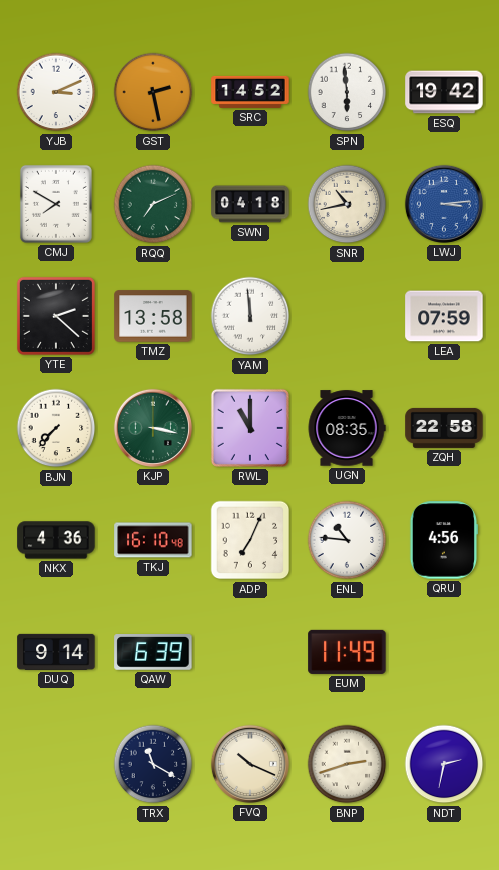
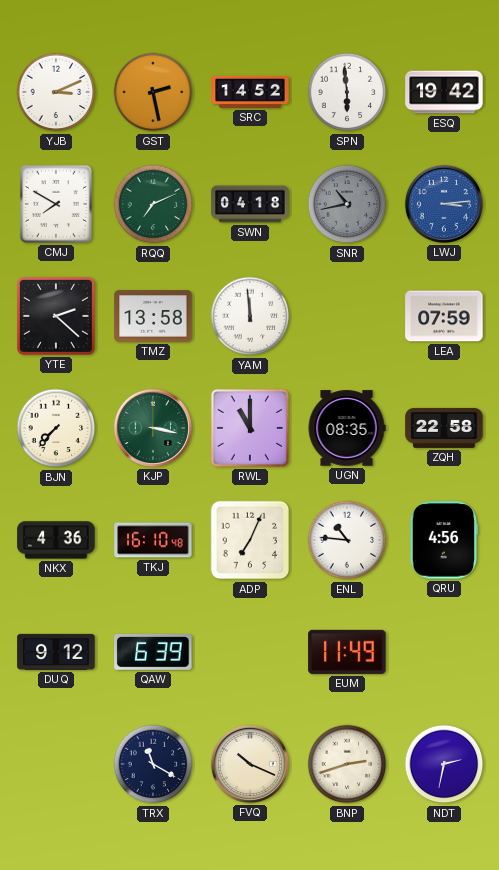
SNR dial: cream -> grey
DUQ: 9:14 -> 9:12
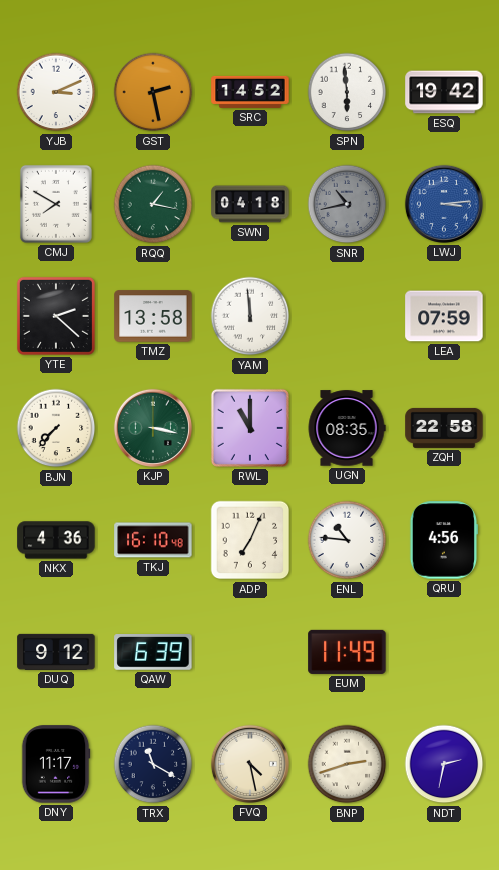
RQQ: 7:11 -> 1:17
DNY: none -> 11:17
FVQ: 10:19 -> 4:28
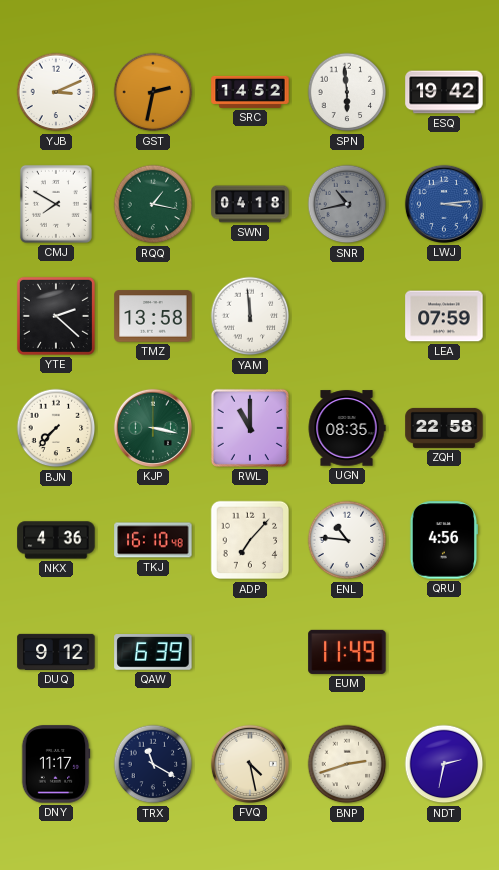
GST: 2:28 -> 2:32
ADP: 7:04 -> 7:07
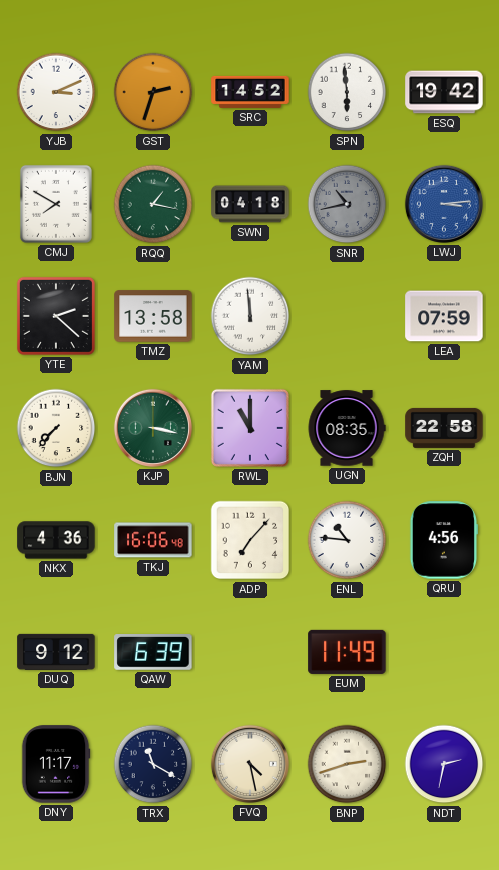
GST: 2:32 -> 2:33
TKJ: 16:10 -> 16:06
